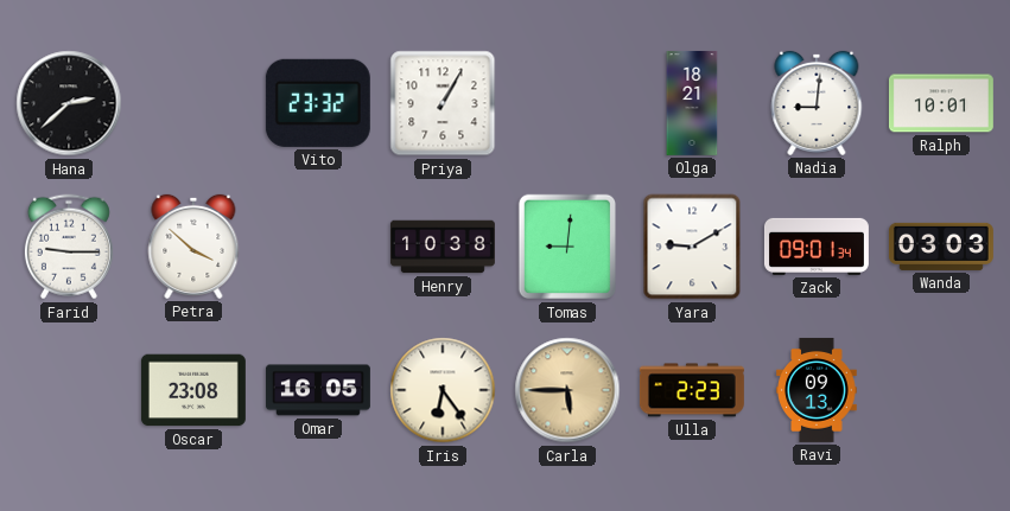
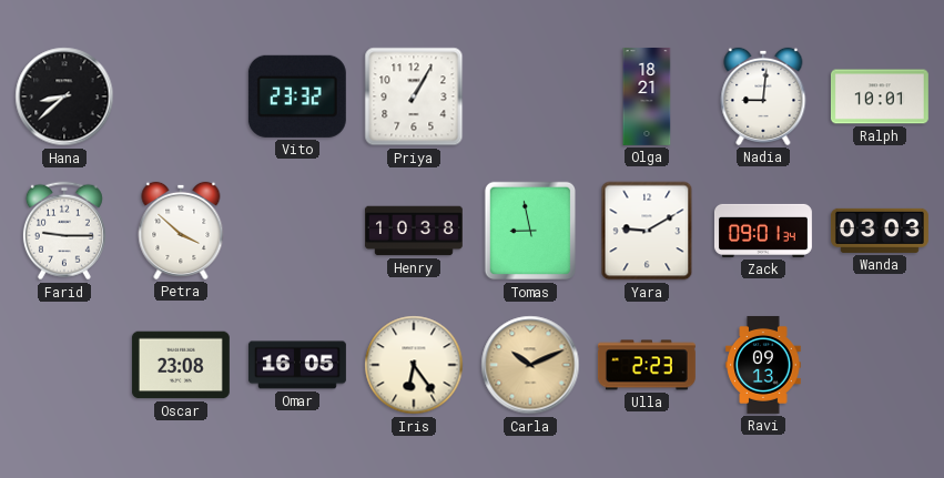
Hana: 2:38 -> 8:38
Tomas: 9:01 -> 8:58
Carla: 5:45 -> 10:11
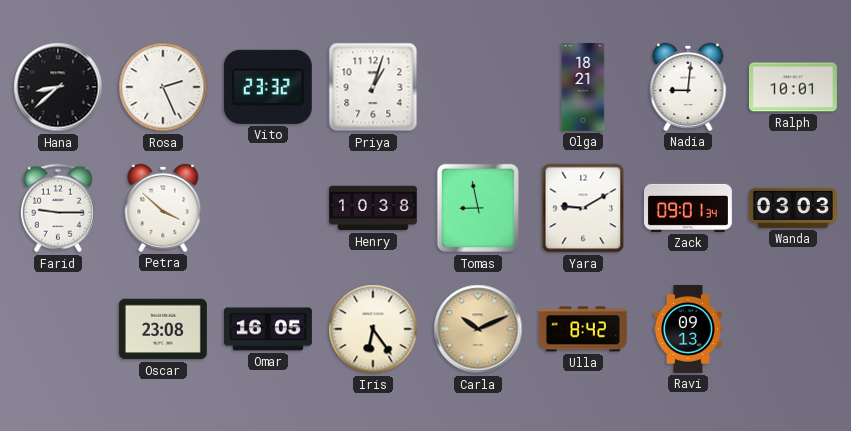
Rosa: none -> 2:26
Priya: 1:05 -> 1:03
Ulla: 2:23 -> 8:42
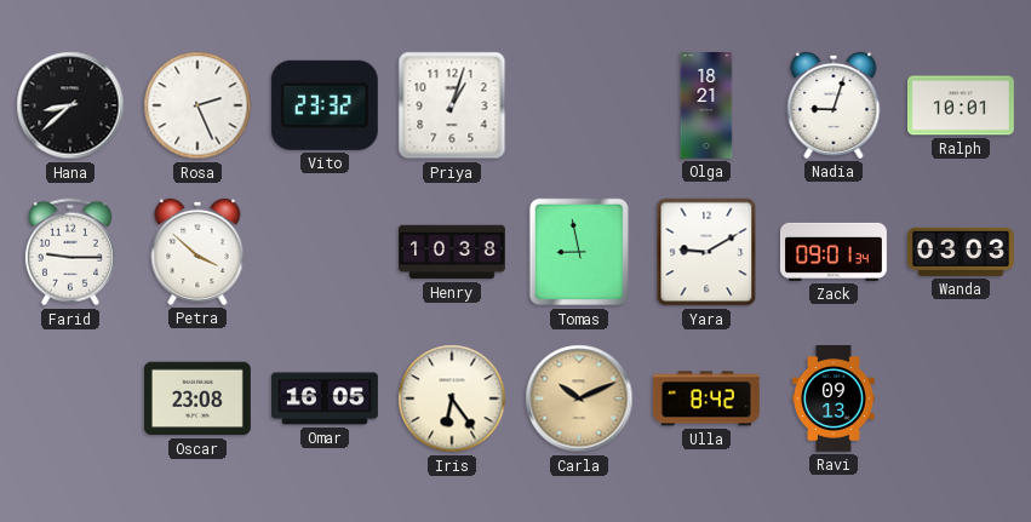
Nadia: 9:01 -> 9:03
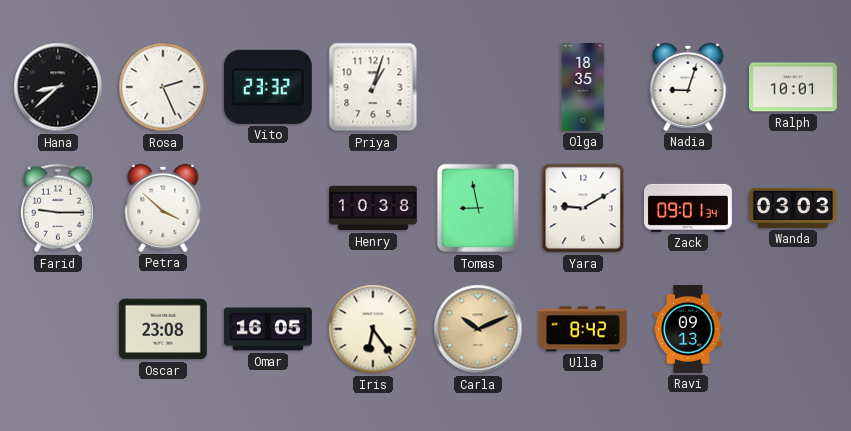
Olga: 18:21 -> 18:35
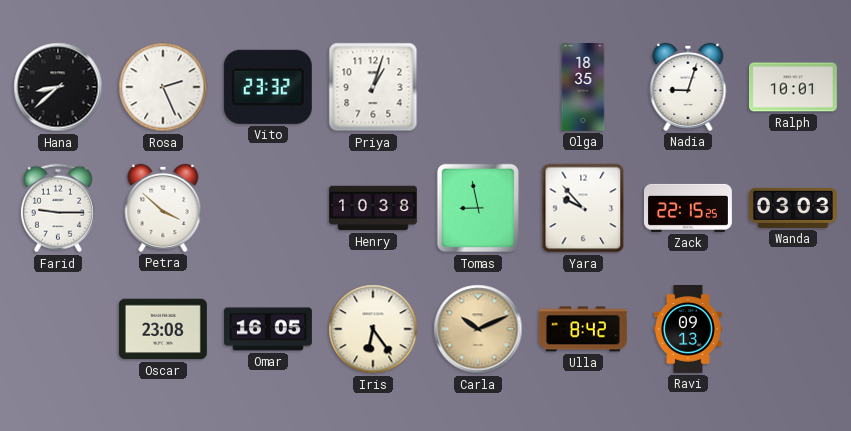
Yara: 9:10 -> 9:53
Zack: 09:01 -> 22:15
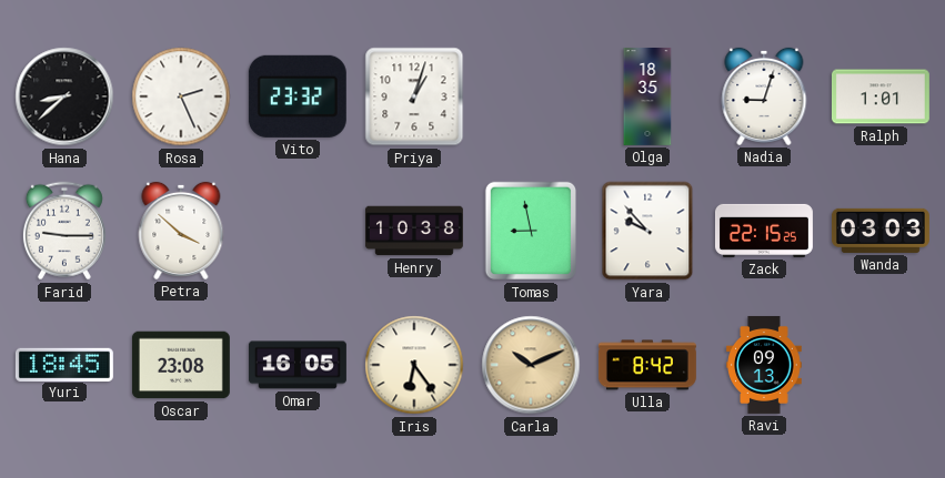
Ralph: 10:01 -> 1:01
Yuri: none -> 18:45
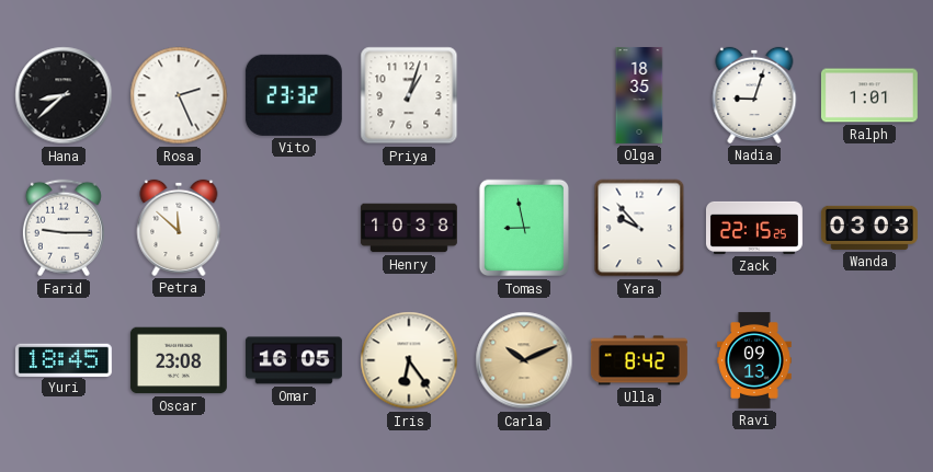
Petra: 3:52 -> 11:52
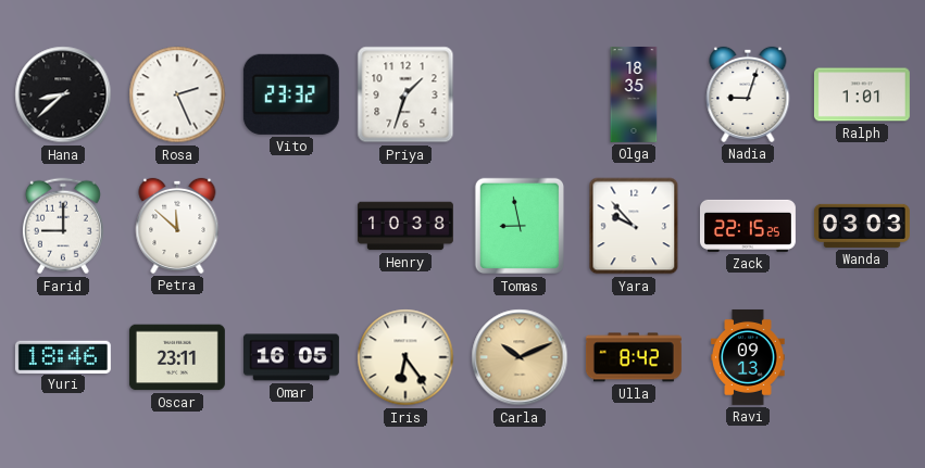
Priya: 1:03 -> 1:33
Farid: 9:15 -> 9:00
Yuri: 18:45 -> 18:46
Oscar: 23:08 -> 23:11
